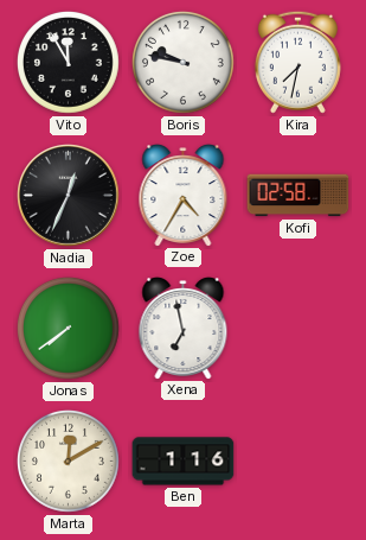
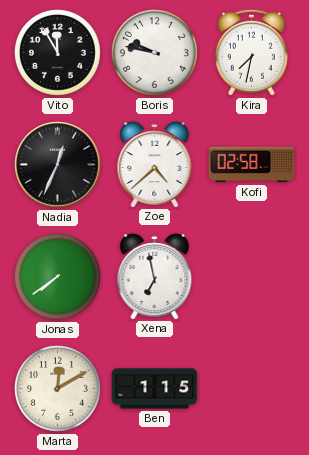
Zoe: 4:35 -> 4:38
Ben: 1:16 -> 1:15
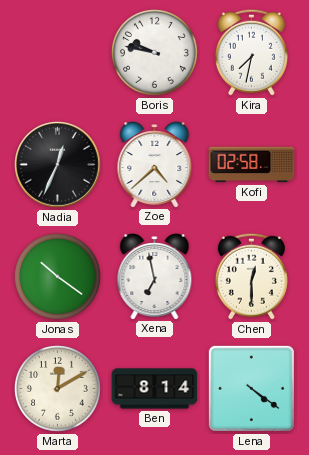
Vito: 11:55 -> none
Jonas: 7:39 -> 10:21
Chen: none -> 12:30
Ben: 1:15 -> 8:14
Lena: none -> 4:21
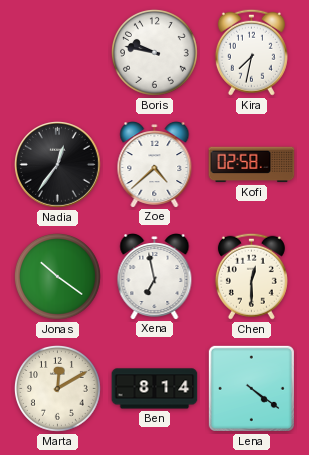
Nadia: 12:34 -> 12:36
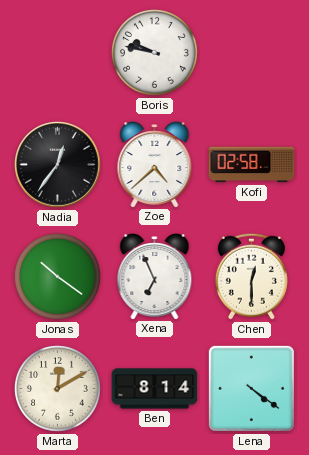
Kira: 7:32 -> none
Xena: 6:58 -> 6:56
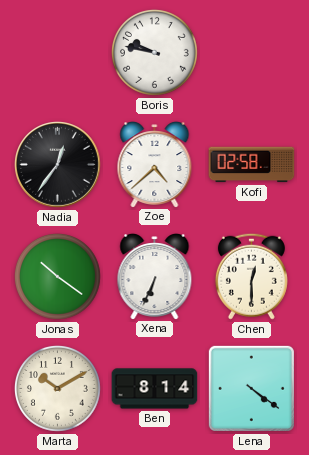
Xena: 6:56 -> 6:34
Marta: 12:10 -> 10:10
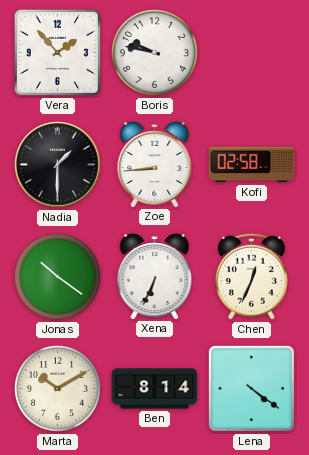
Vera: none -> 1:53
Nadia: 12:36 -> 1:30
Zoe: 4:38 -> 8:44
Chen: 12:30 -> 12:34
